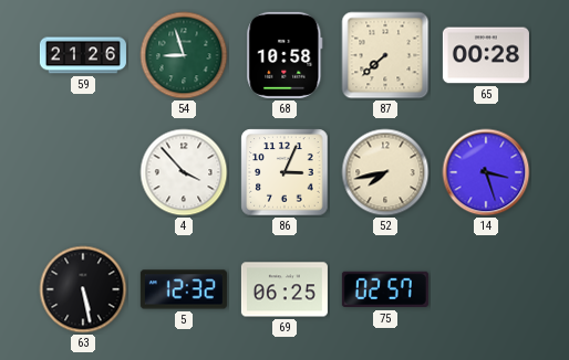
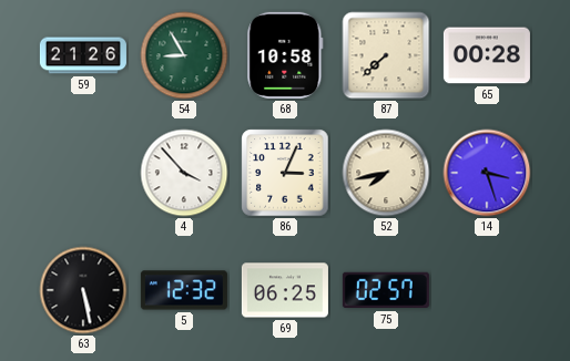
54: 8:57 -> 8:55
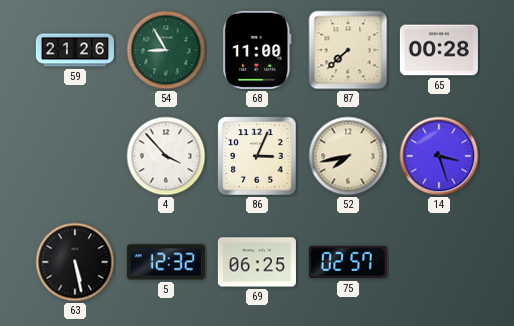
68: 10:58 -> 11:00
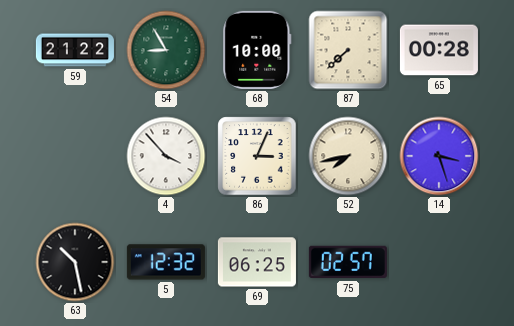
59: 21:26 -> 21:22
68: 11:00 -> 10:00
63: 5:28 -> 10:28
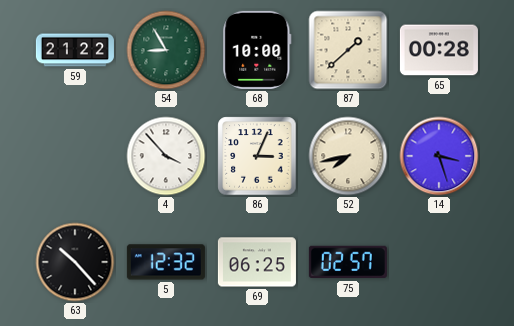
87: 7:38 -> 1:38
63: 10:28 -> 10:23
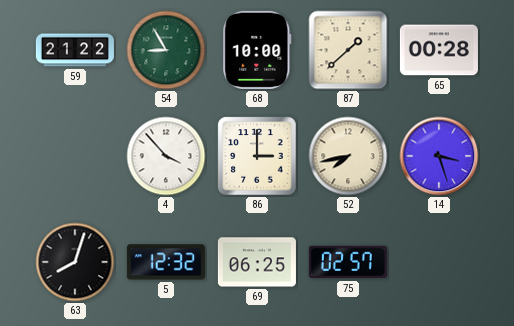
86: 3:04 -> 3:00
63: 10:23 -> 8:03
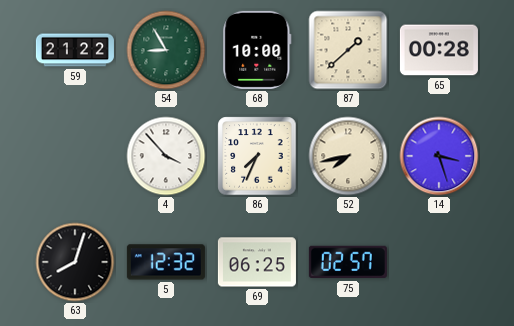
86: 3:00 -> 7:34
